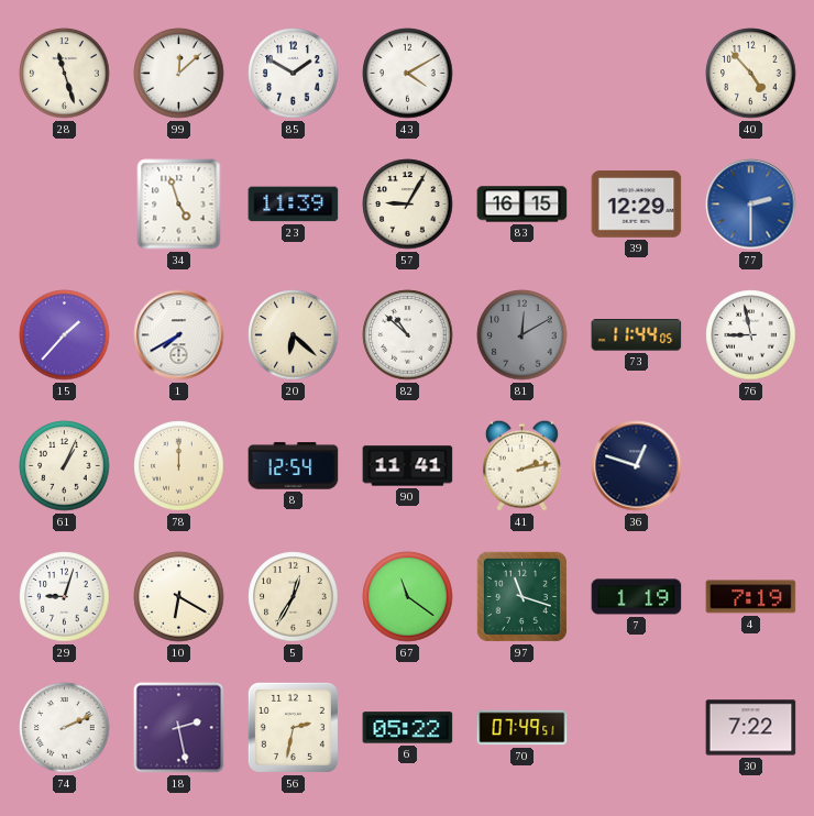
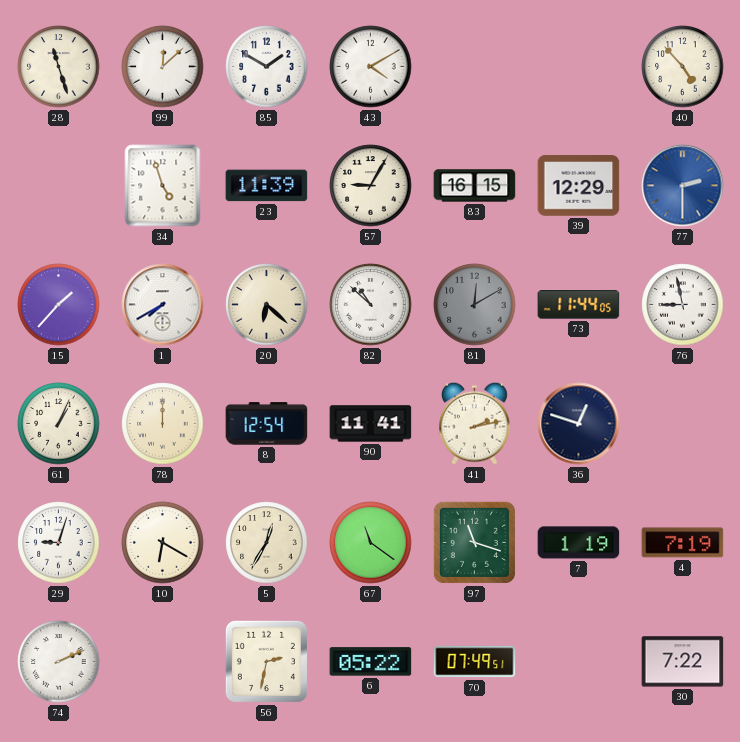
18: 2:28 -> none
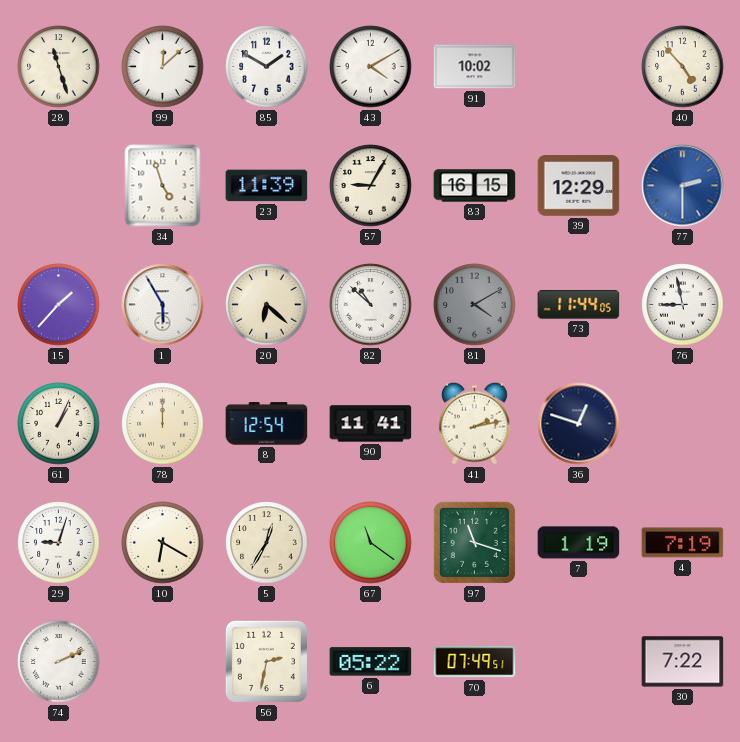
91: none -> 10:02
1: 7:40 -> 5:55
81: 12:10 -> 4:10
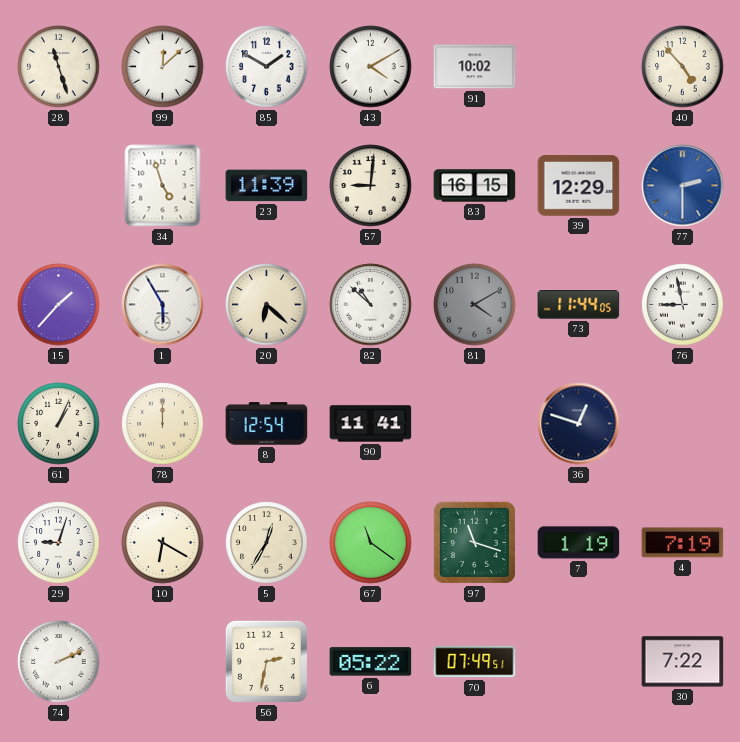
57: 9:05 -> 9:01
41: 2:13 -> none
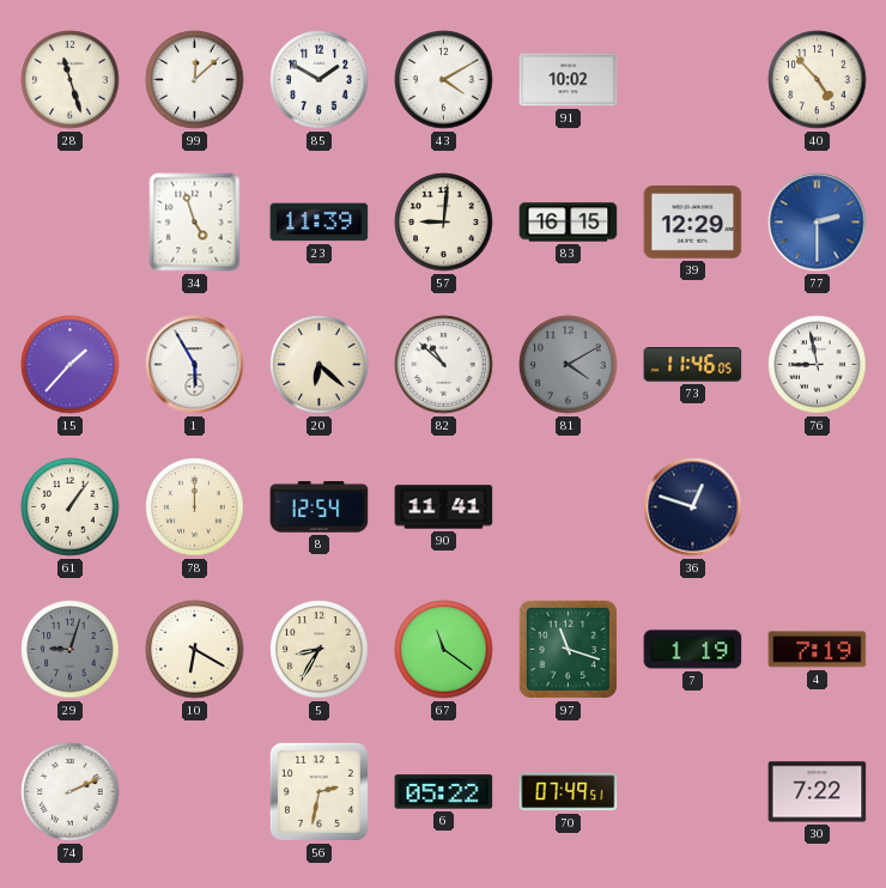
73: 11:44 -> 11:46
61: 1:04 -> 1:06
29 dial: white -> grey
5: 12:35 -> 8:35
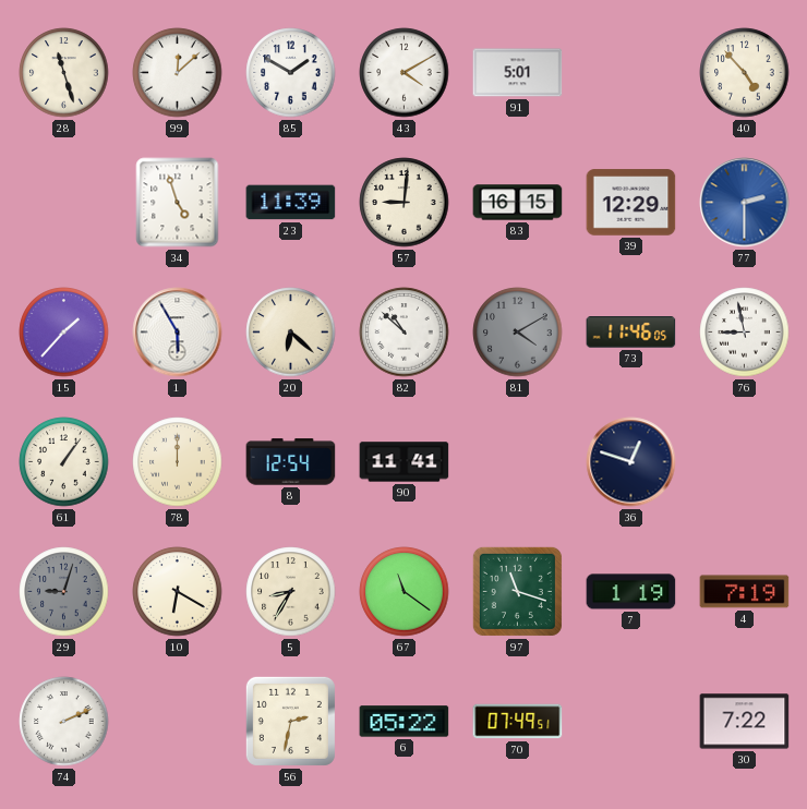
91: 10:02 -> 5:01
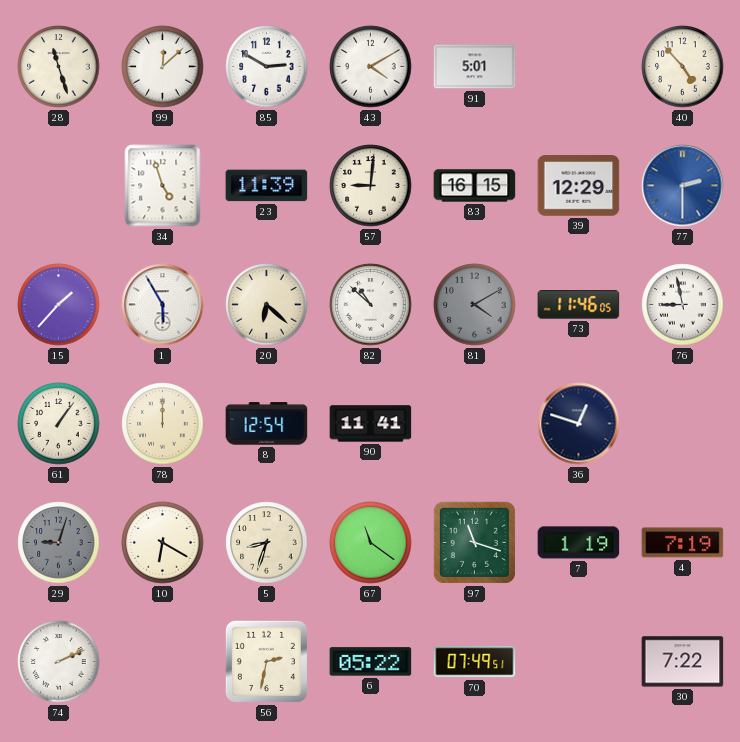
85: 1:50 -> 2:50
5: 8:35 -> 8:33
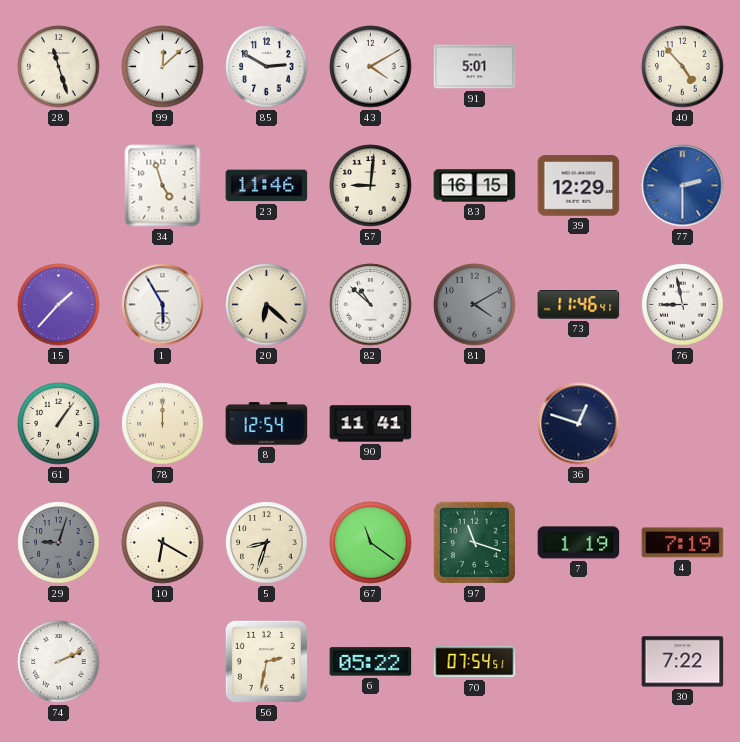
23: 11:39 -> 11:46
73: 11:46:05 -> 11:46:41
70: 07:49 -> 07:54
